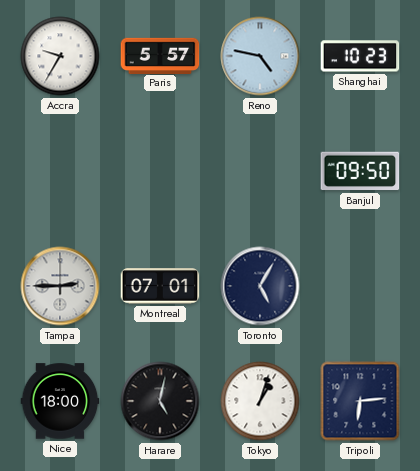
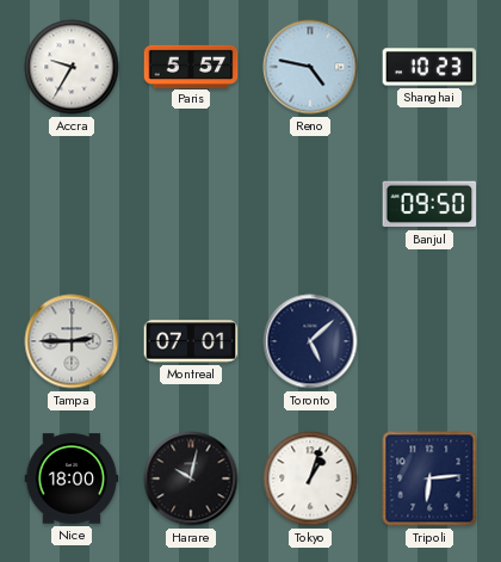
Toronto: 5:05 -> 5:08
Harare: 5:02 -> 10:02
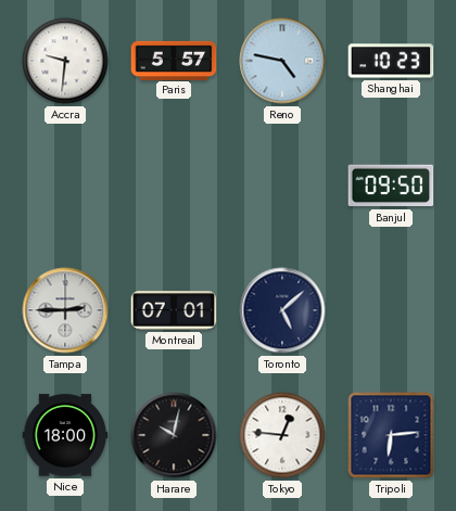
Accra: 9:35 -> 9:31
Tokyo: 1:03 -> 12:46
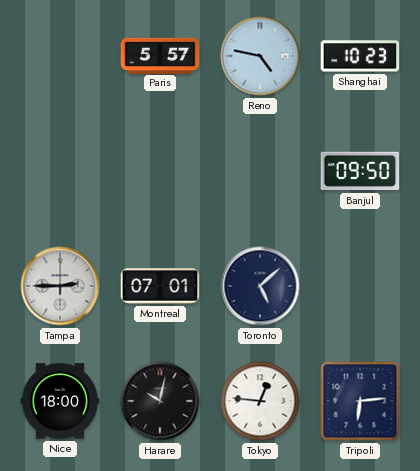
Accra: 9:31 -> none
